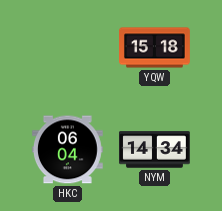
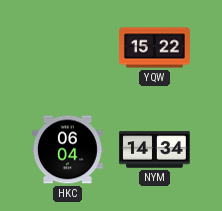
YQW: 15:18 -> 15:22
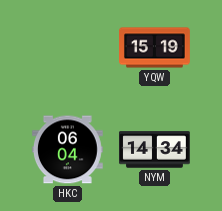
YQW: 15:22 -> 15:19
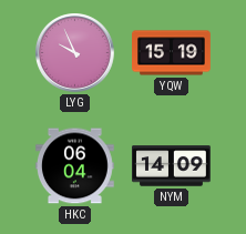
LYG: none -> 9:56
NYM: 14:34 -> 14:09
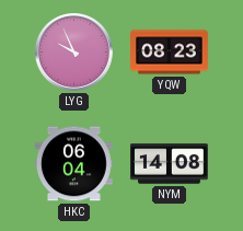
YQW: 15:19 -> 08:23
NYM: 14:09 -> 14:08
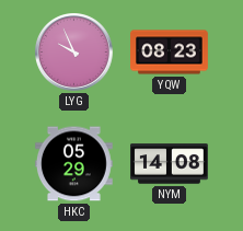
HKC: 06:04 -> 05:29
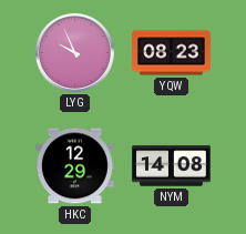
HKC: 05:29 -> 12:29
